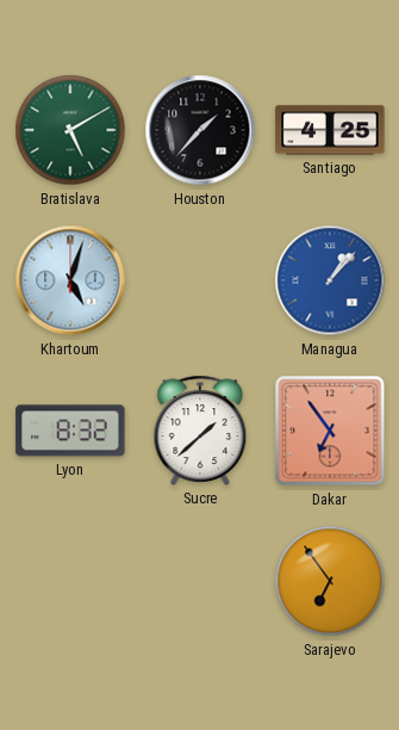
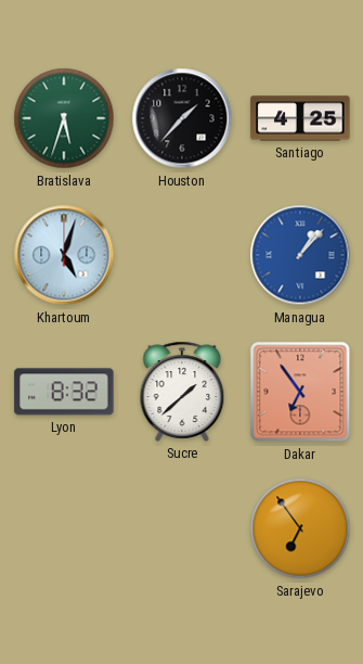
Bratislava: 5:10 -> 5:33
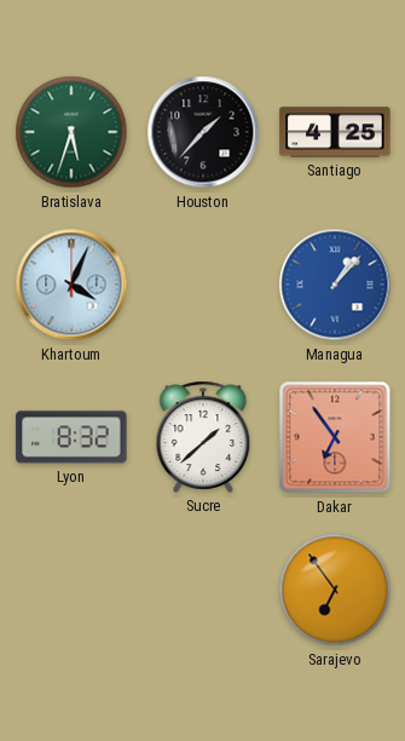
Khartoum: 5:03 -> 4:04
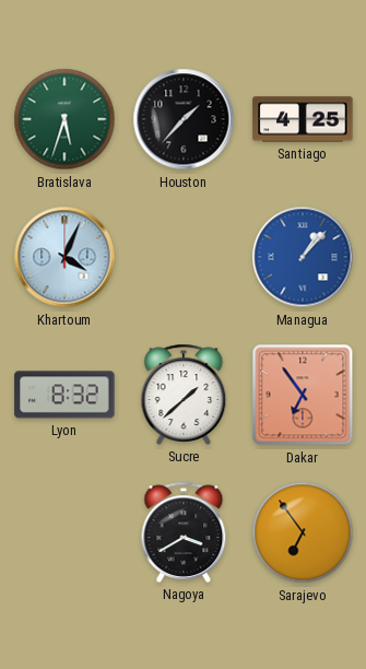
Nagoya: none -> 3:40
